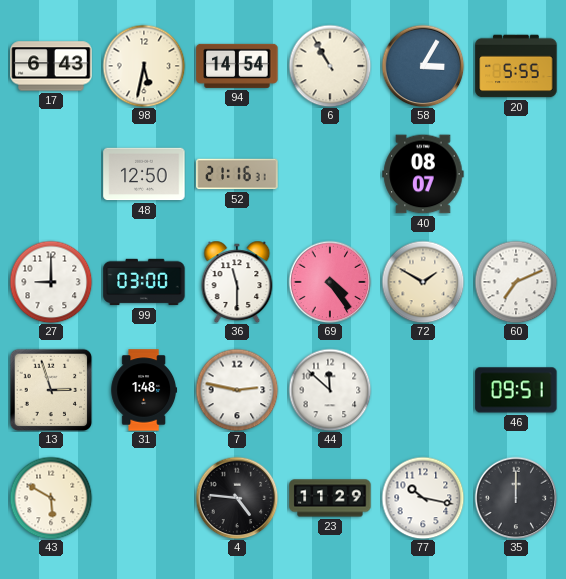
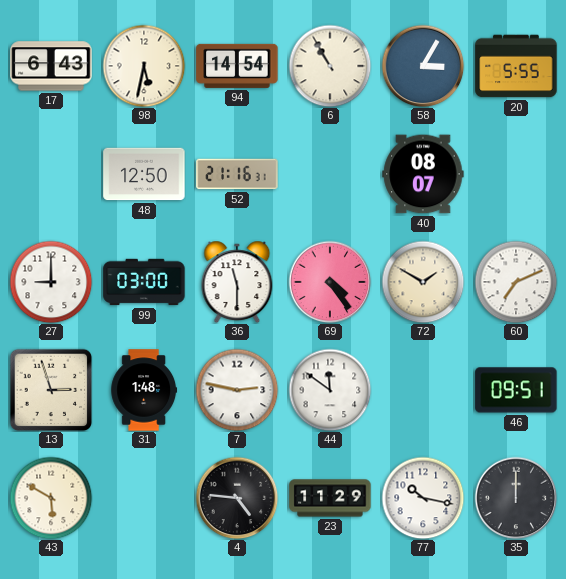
44: 11:52 -> 11:51
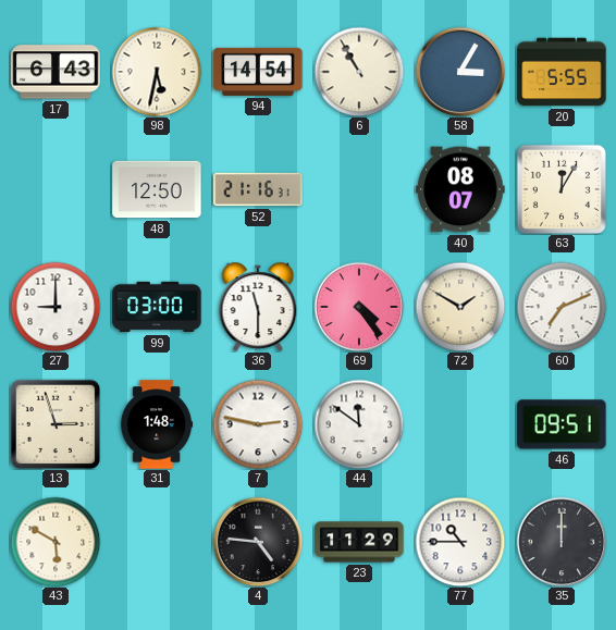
63: none -> 12:05
77: 10:17 -> 10:45
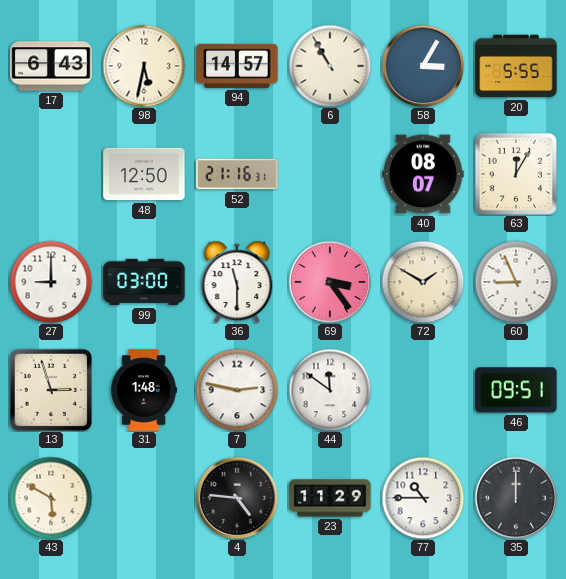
94: 14:54 -> 14:57
69: 4:24 -> 3:24
60: 7:11 -> 8:56
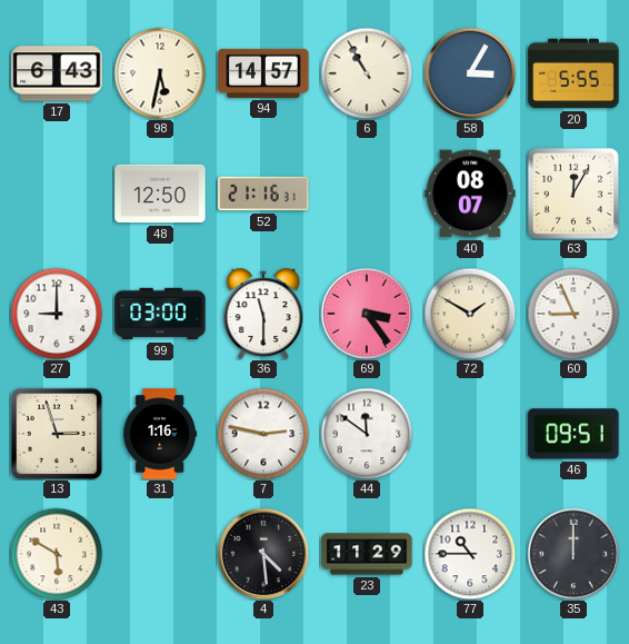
31: 1:48 -> 1:16
4: 4:46 -> 4:29
